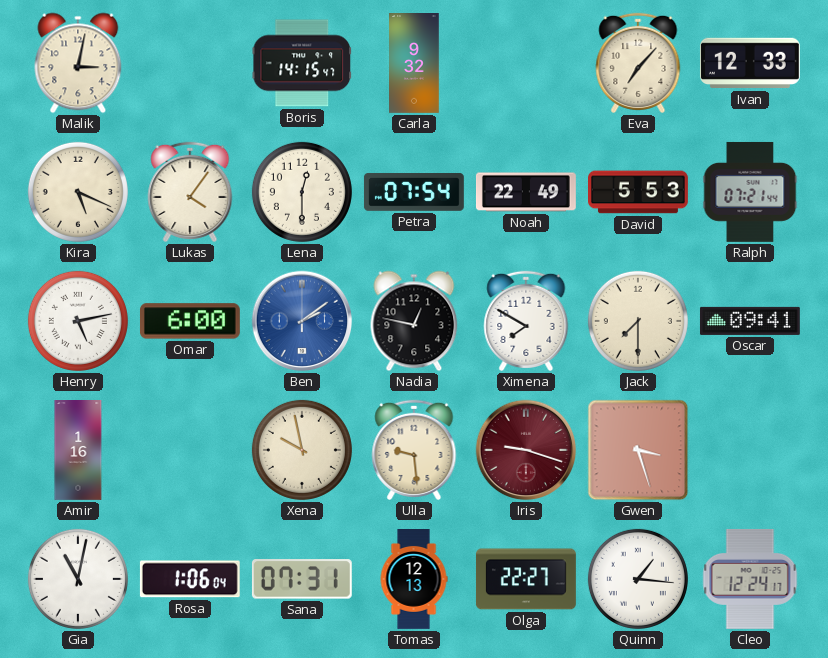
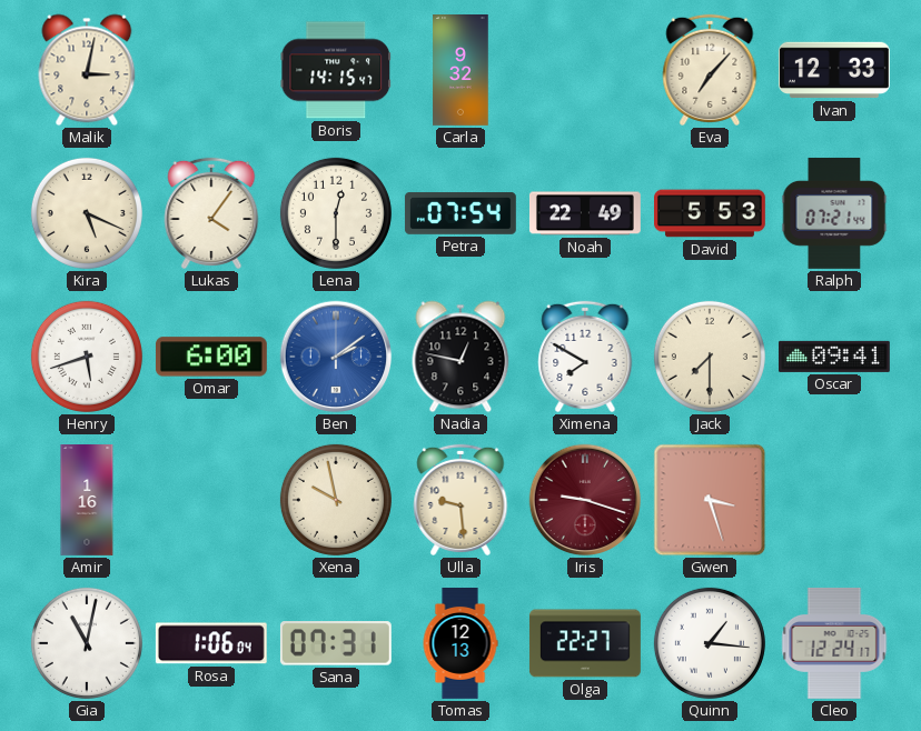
Henry: 5:13 -> 5:42
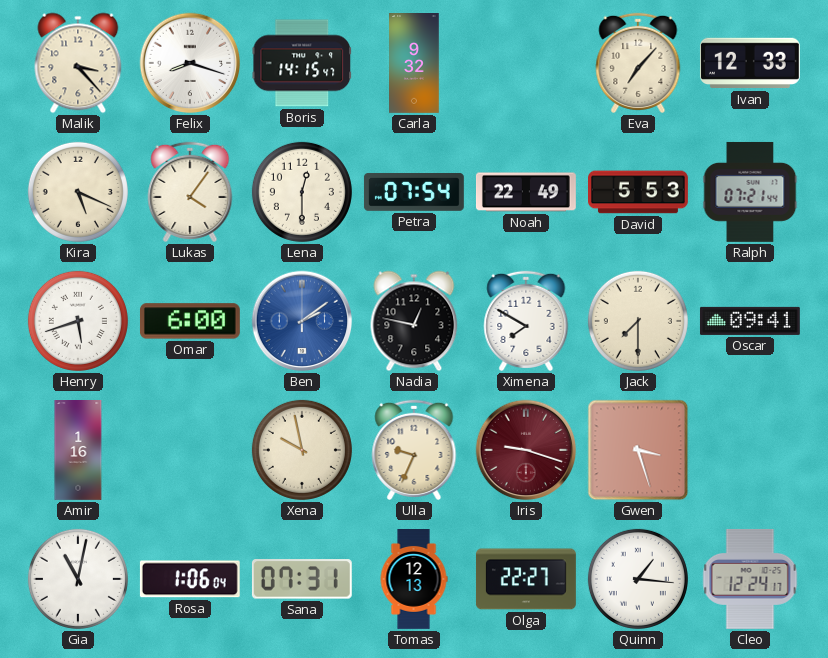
Malik: 3:02 -> 3:23
Felix: none -> 8:18
Ulla: 9:29 -> 9:34
